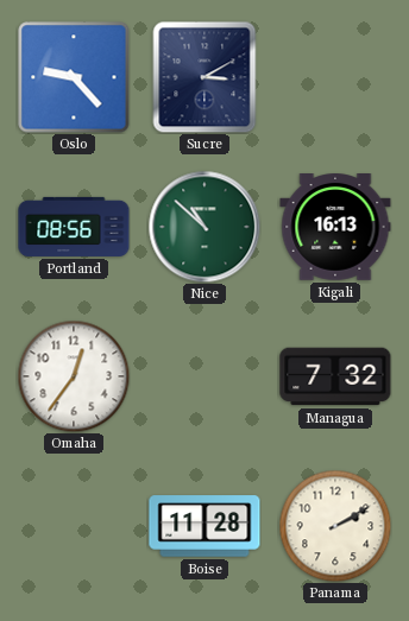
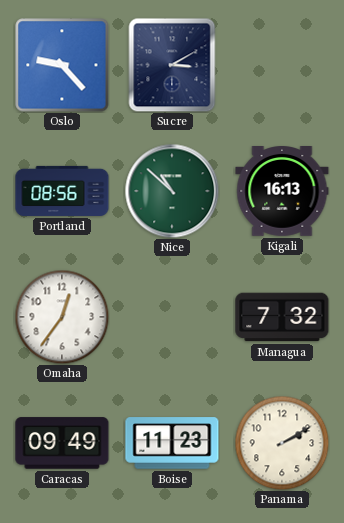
Caracas: none -> 09:49
Boise: 11:28 -> 11:23
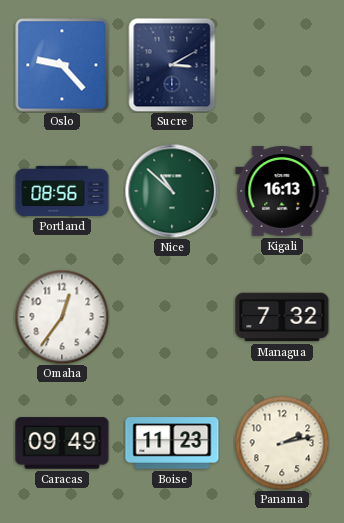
Panama: 2:10 -> 2:13
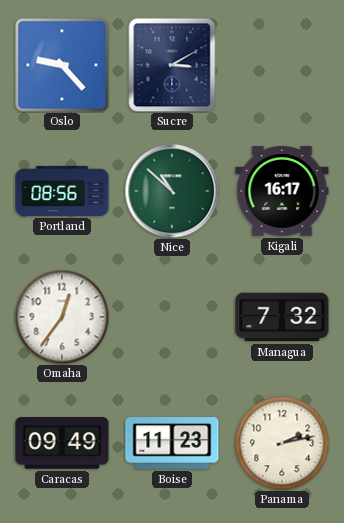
Kigali: 16:13 -> 16:17
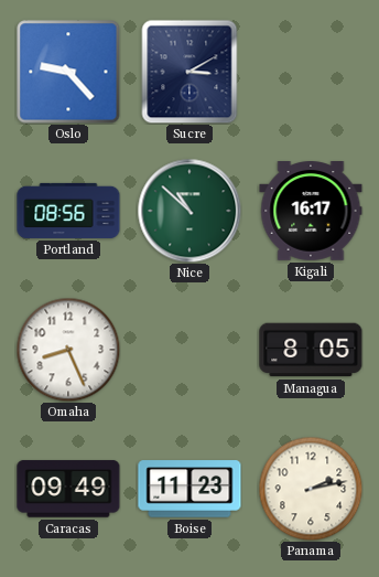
Omaha: 12:36 -> 8:26
Managua: 7:32 -> 8:05
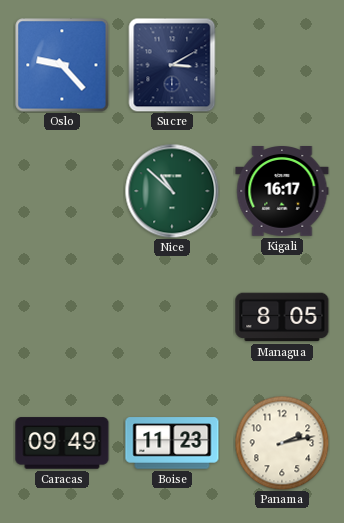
Portland: 08:56 -> none
Omaha: 8:26 -> none
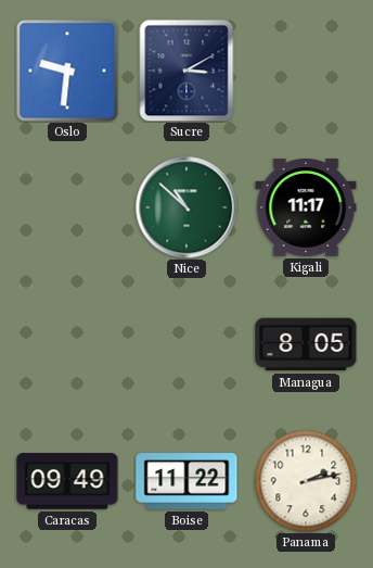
Oslo: 9:23 -> 9:31
Kigali: 16:17 -> 11:17
Boise: 11:23 -> 11:22
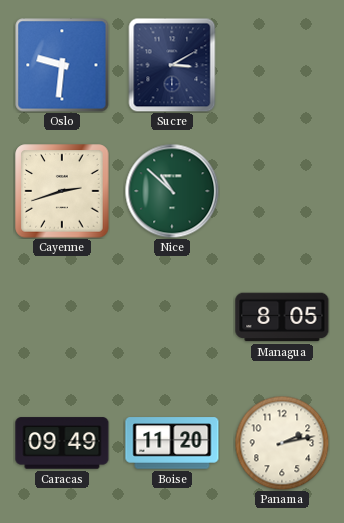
Cayenne: none -> 2:42
Kigali: 11:17 -> none
Boise: 11:22 -> 11:20
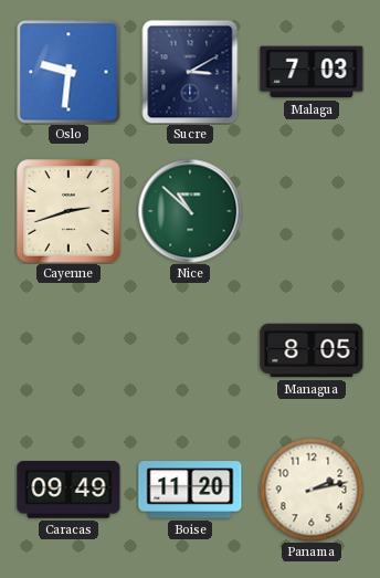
Malaga: none -> 7:03
